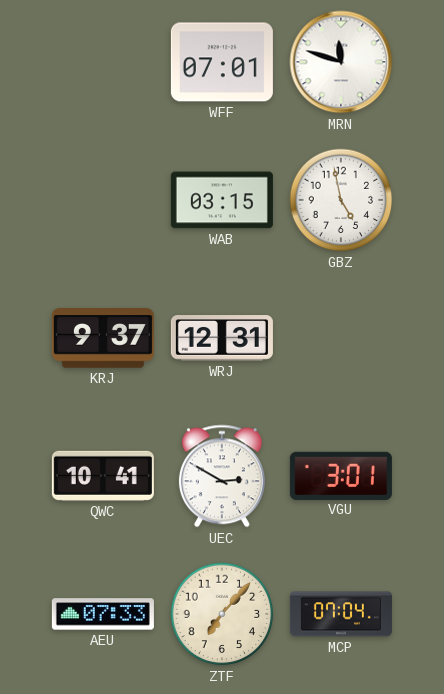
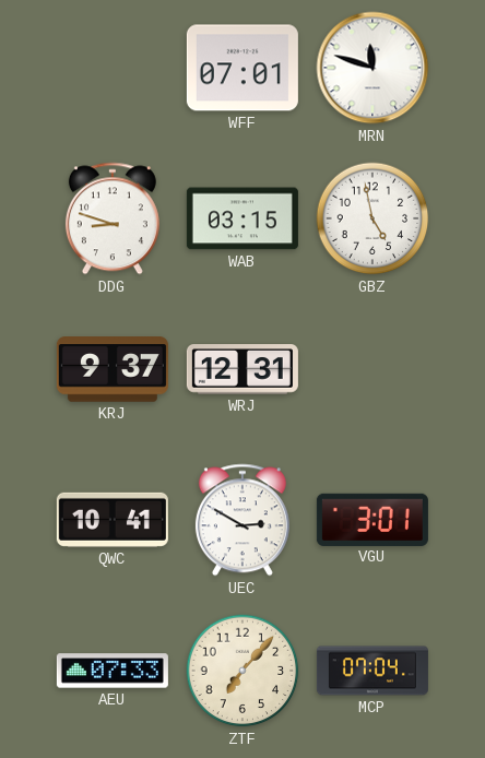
DDG: none -> 8:48
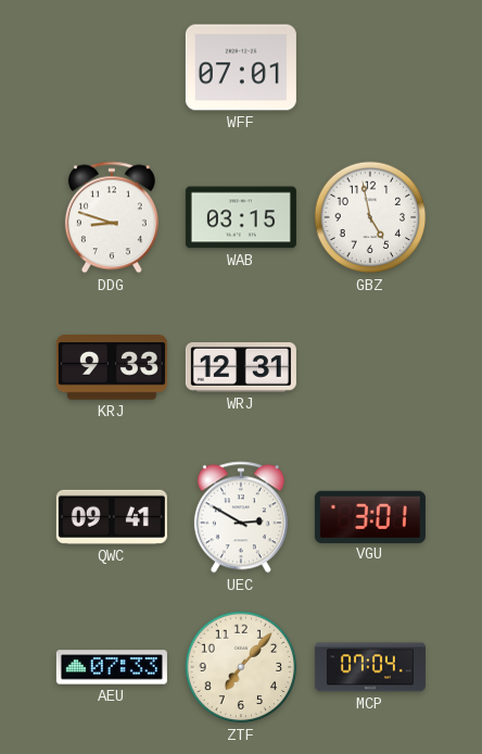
MRN: 11:48 -> none
KRJ: 9:37 -> 9:33
QWC: 10:41 -> 09:41
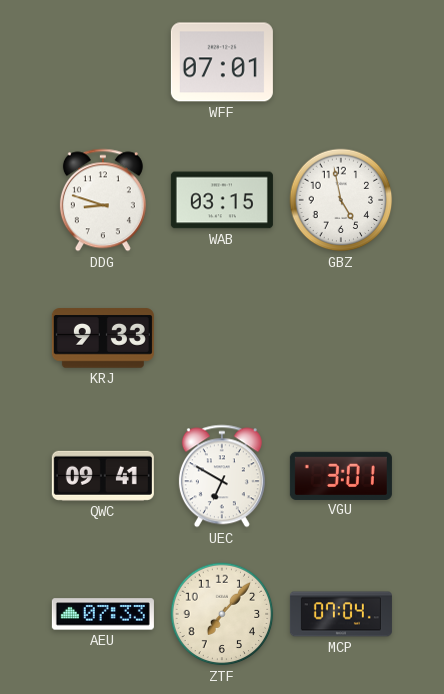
WRJ: 12:31 -> none
UEC: 2:50 -> 6:50
